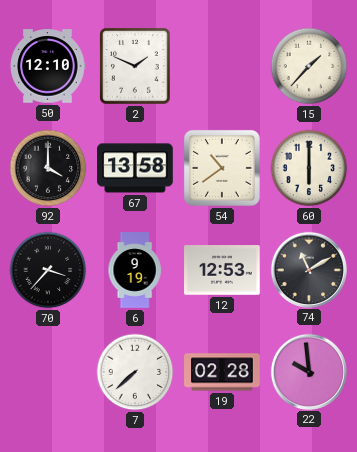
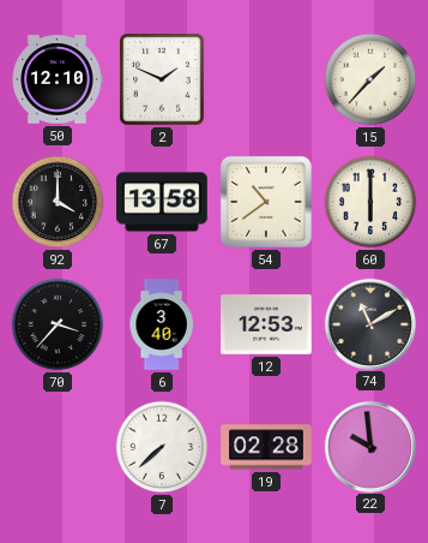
6: 9:19 -> 3:40
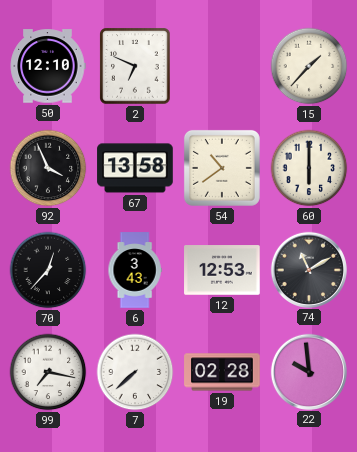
2: 1:49 -> 6:49
92: 4:00 -> 3:56
70: 3:37 -> 12:37
6: 3:40 -> 3:43
99: none -> 7:17
